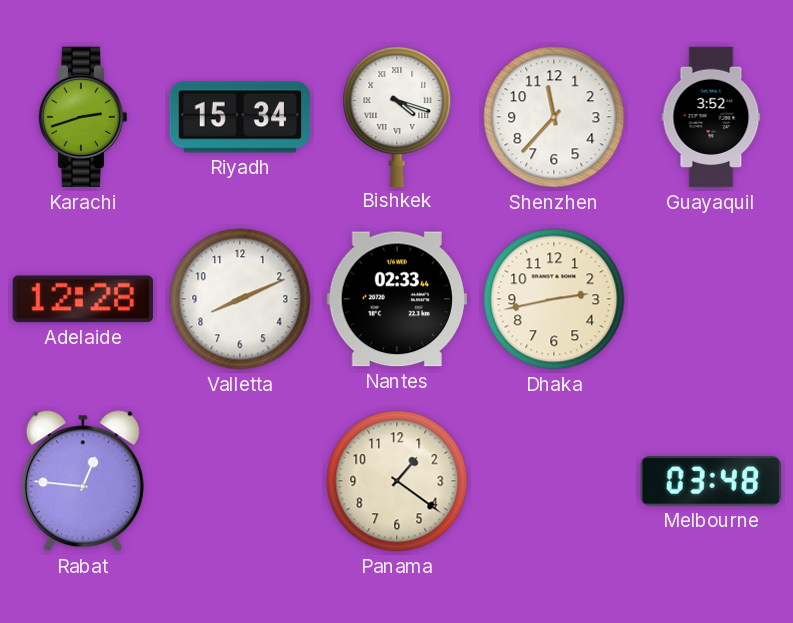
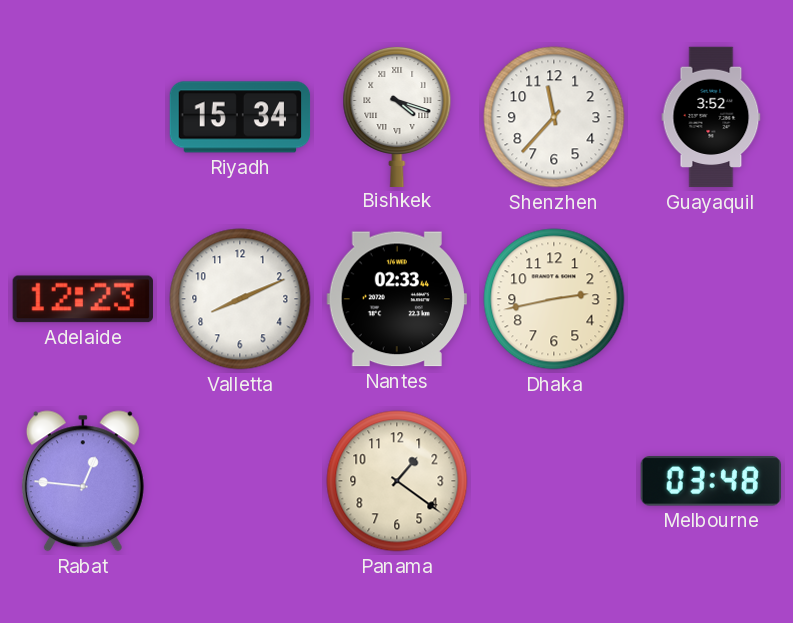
Karachi: 2:42 -> none
Adelaide: 12:28 -> 12:23
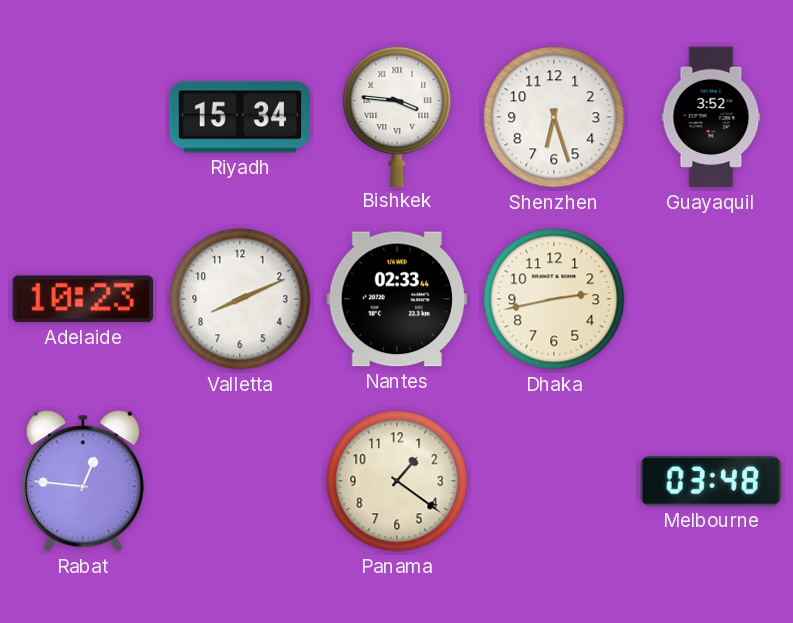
Bishkek: 4:18 -> 3:46
Shenzhen: 11:37 -> 6:27
Adelaide: 12:23 -> 10:23
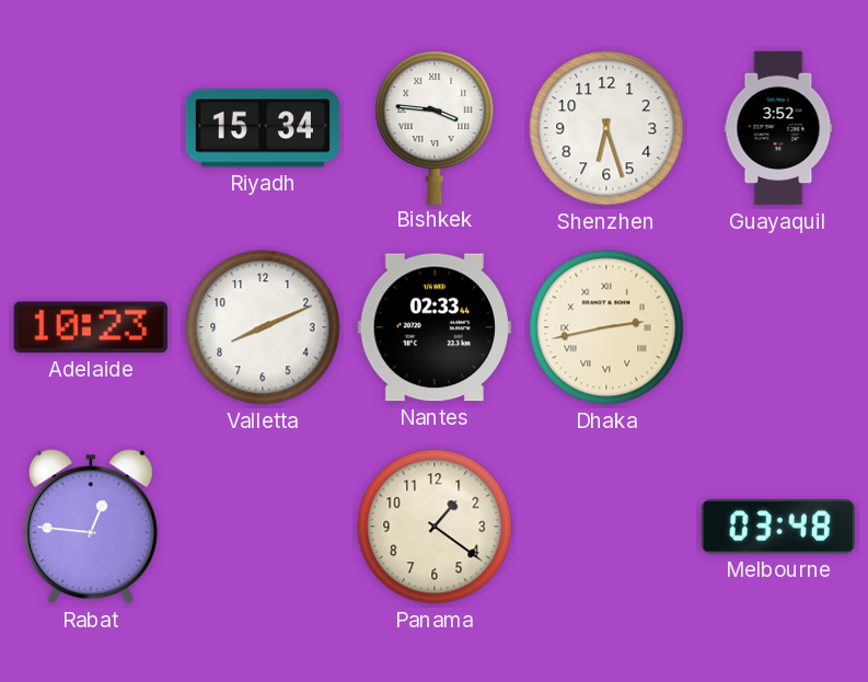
Dhaka numerals: Arabic -> Roman
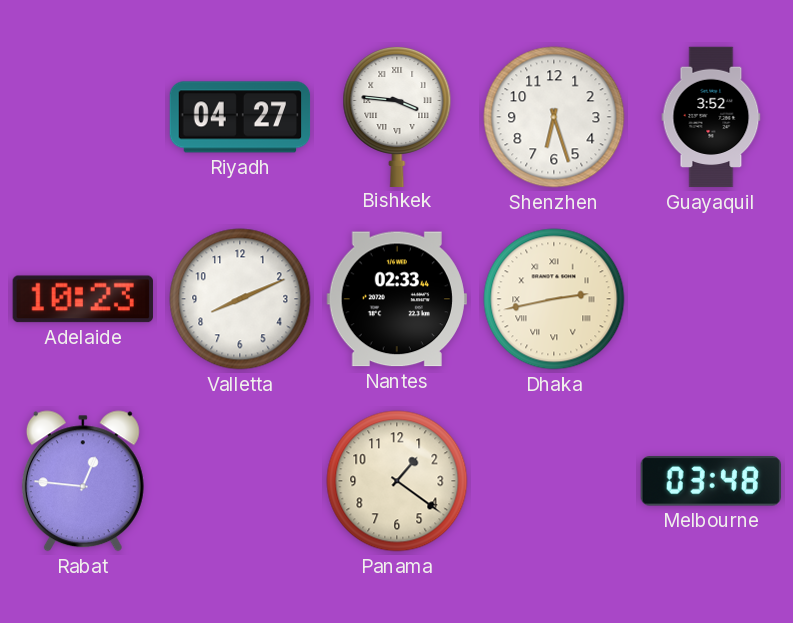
Riyadh: 15:34 -> 04:27
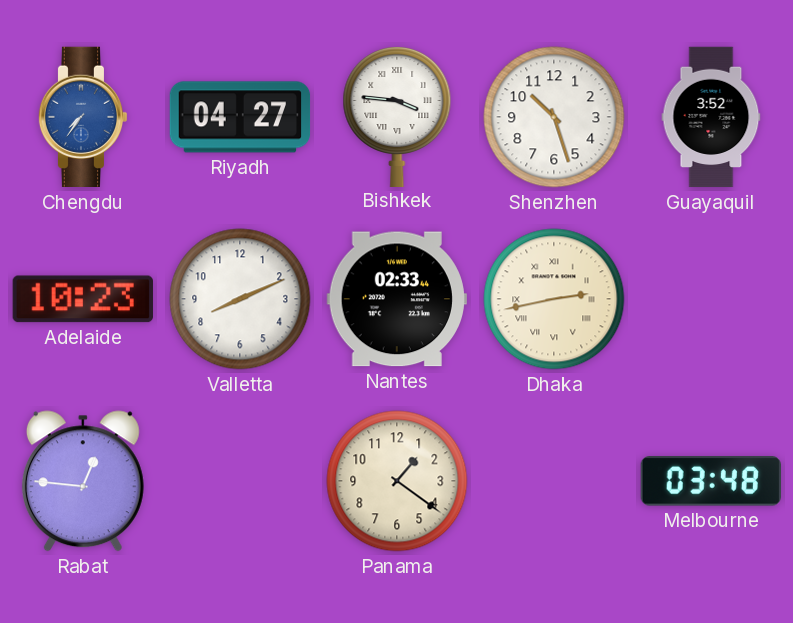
Chengdu: none -> 7:36
Shenzhen: 6:27 -> 10:27
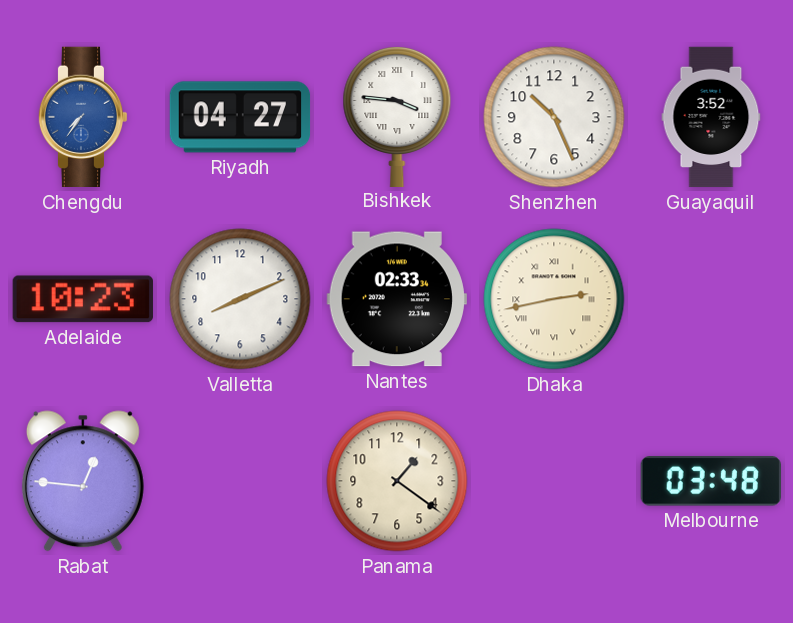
Shenzhen: 10:27 -> 10:26
Nantes: 02:33:44 -> 02:33:34
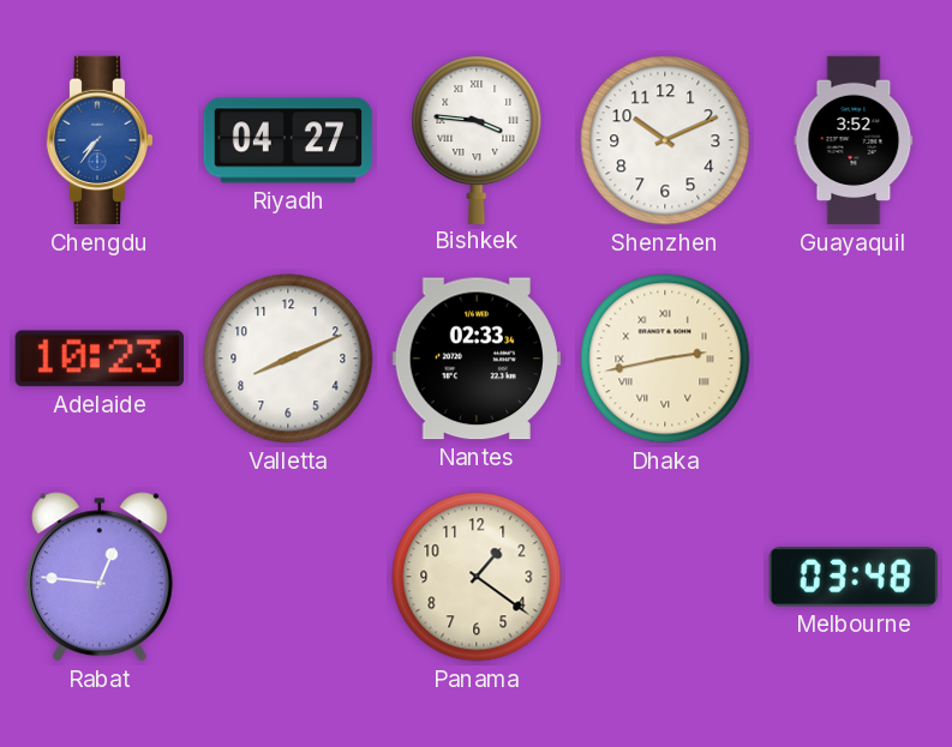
Shenzhen: 10:26 -> 10:11
